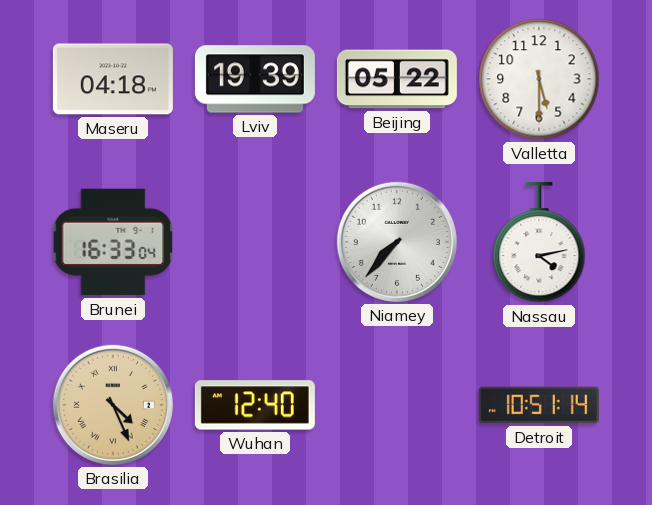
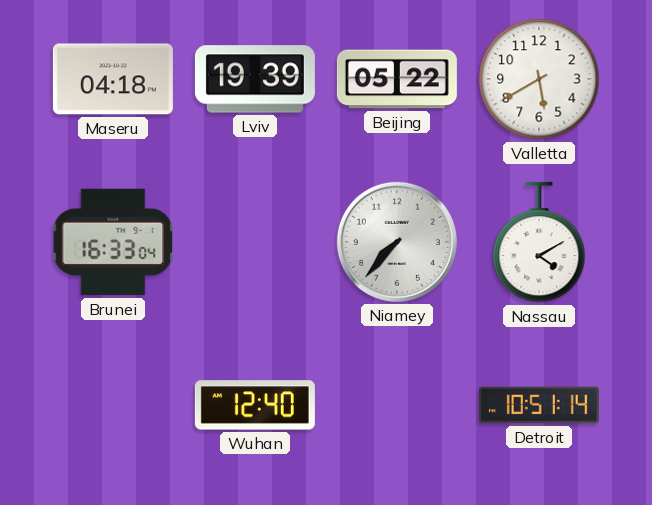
Valletta: 5:30 -> 5:40
Nassau: 4:13 -> 4:10
Brasilia: 4:26 -> none
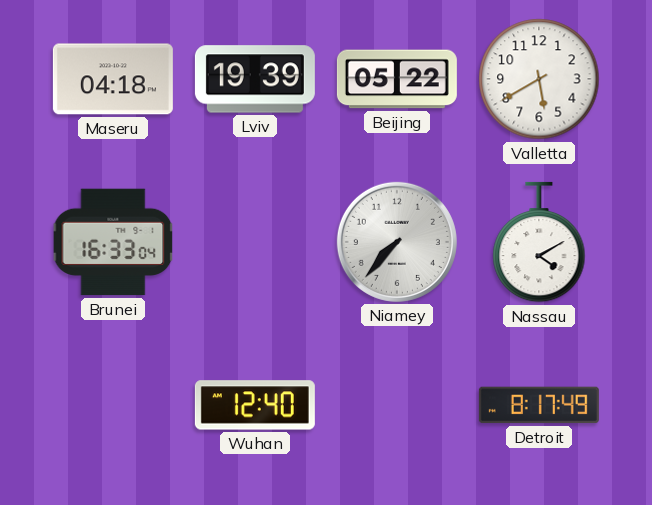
Detroit: 10:51 -> 8:17
